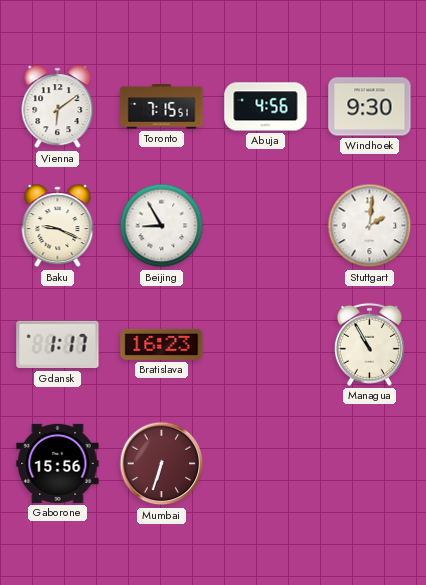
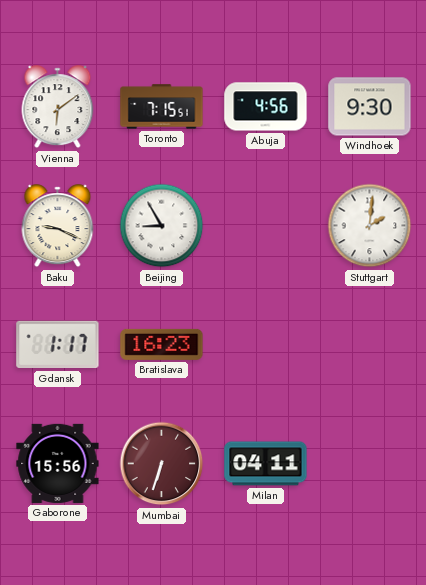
Managua: 10:55 -> none
Milan: none -> 04:11
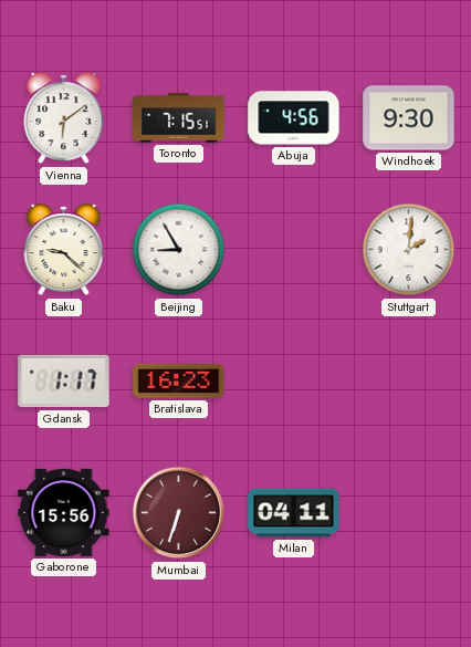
Baku: 9:19 -> 9:22
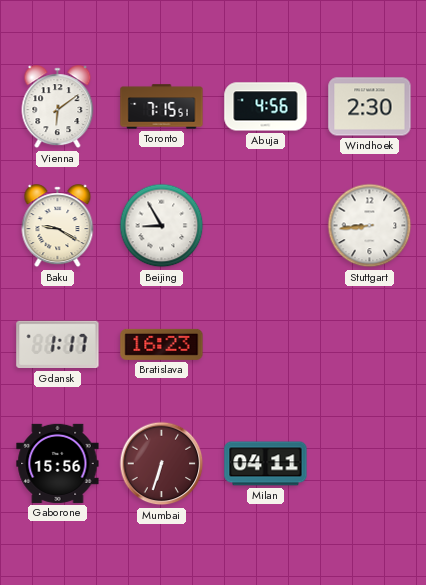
Windhoek: 9:30 -> 2:30
Baku: 9:22 -> 9:20
Stuttgart: 2:01 -> 8:44
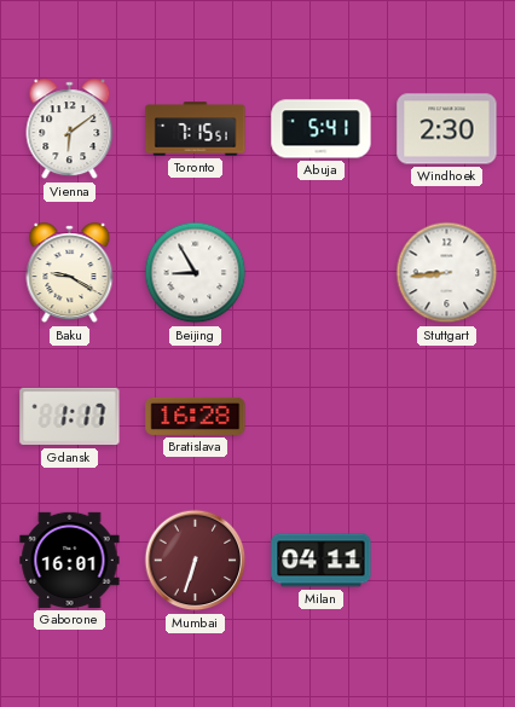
Abuja: 4:56 -> 5:41
Bratislava: 16:23 -> 16:28
Gaborone: 15:56 -> 16:01
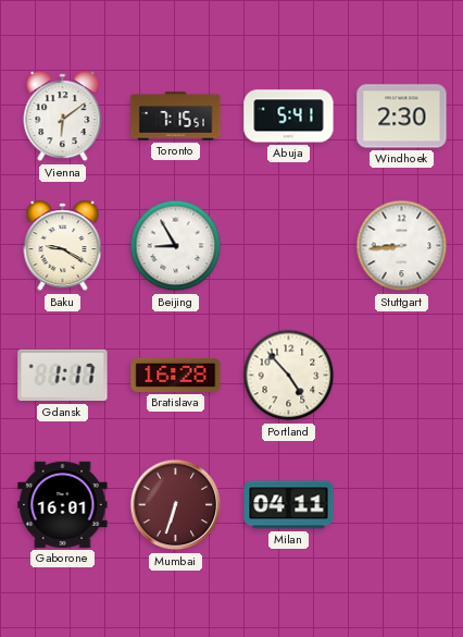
Portland: none -> 4:53
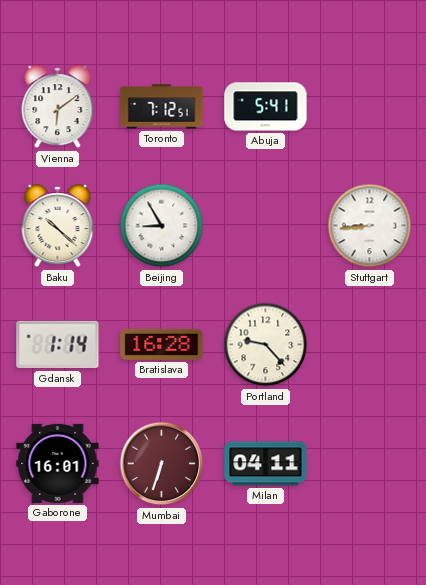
Toronto: 7:15 -> 7:12
Windhoek: 2:30 -> none
Baku: 9:20 -> 10:22
Gdansk: 1:17 -> 1:14
Portland: 4:53 -> 9:23
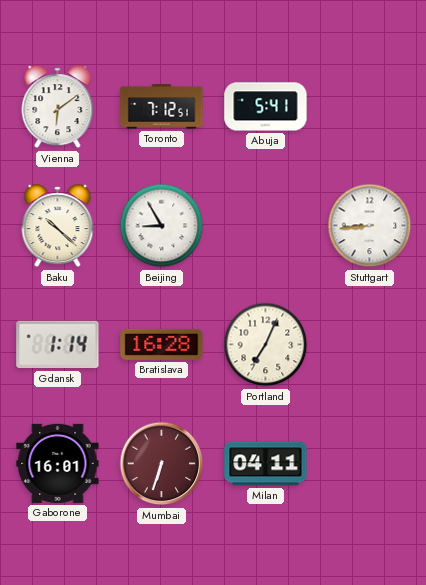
Portland: 9:23 -> 7:04
